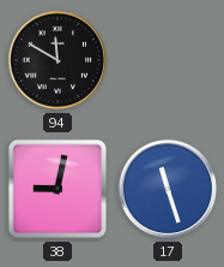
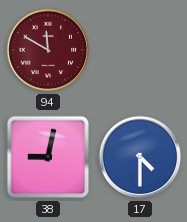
94 dial: black -> burgundy
17: 11:27 -> 4:30
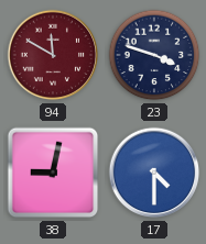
23: none -> 3:48
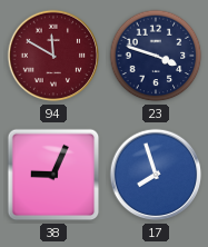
38: 9:02 -> 9:04
17: 4:30 -> 7:57
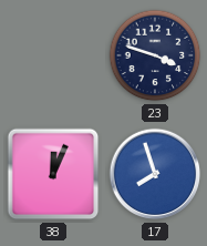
94: 11:50 -> none
38: 9:04 -> 12:04
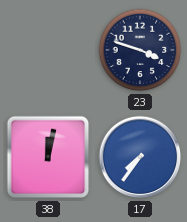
38: 12:04 -> 12:02
17: 7:57 -> 7:36
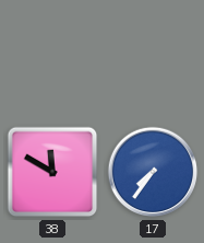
23: 3:48 -> none
38: 12:02 -> 11:50
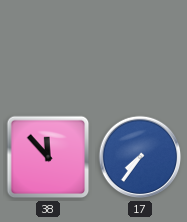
38: 11:50 -> 11:53
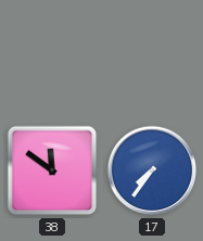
38: 11:53 -> 11:51
